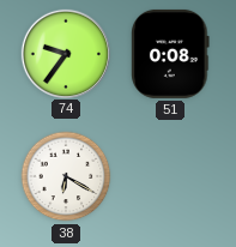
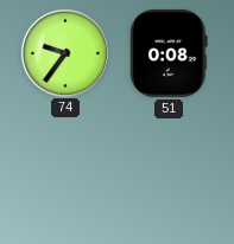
38: 6:20 -> none
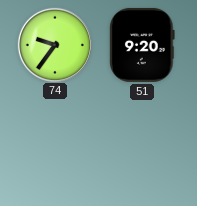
51: 0:08 -> 9:20
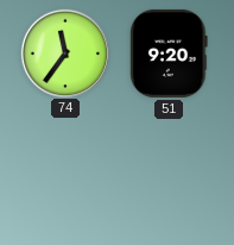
74: 9:36 -> 11:36
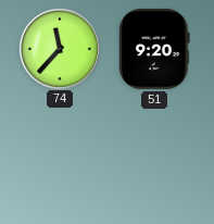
74: 11:36 -> 11:37
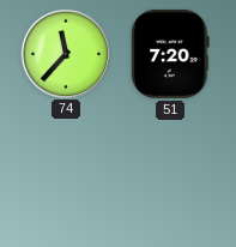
51: 9:20 -> 7:20
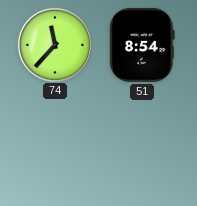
51: 7:20 -> 8:54
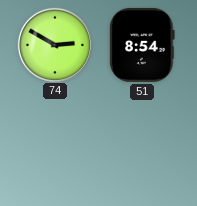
74: 11:37 -> 2:50
